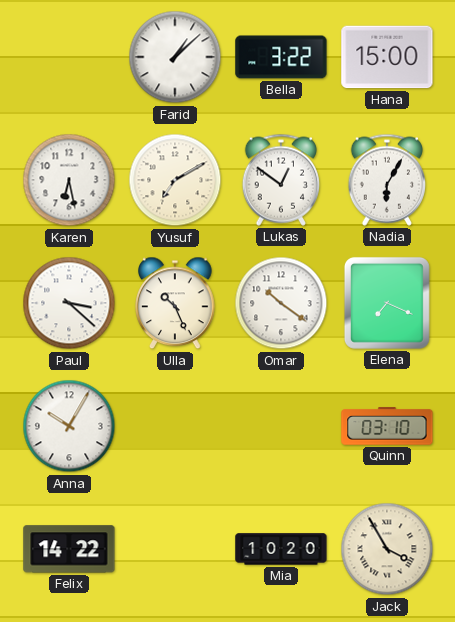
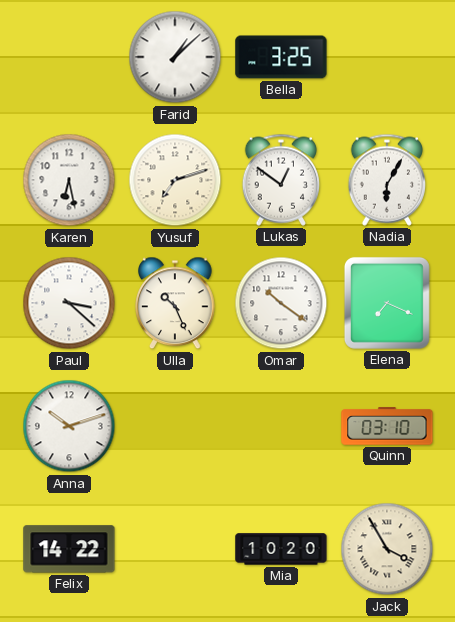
Bella: 3:22 -> 3:25
Hana: 15:00 -> none
Yusuf: 7:10 -> 7:12
Anna: 10:05 -> 10:12
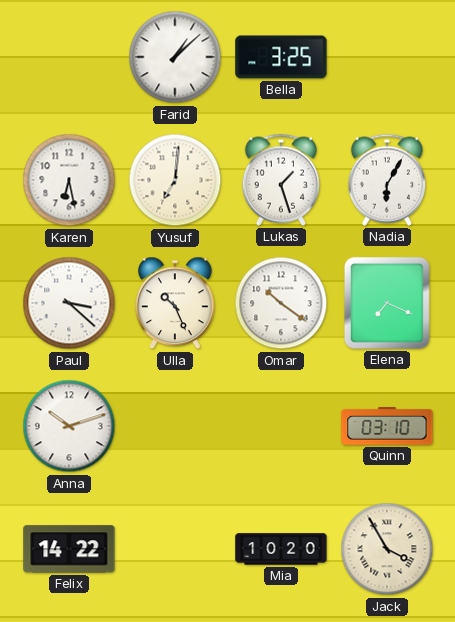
Yusuf: 7:12 -> 7:01
Lukas: 12:51 -> 1:27
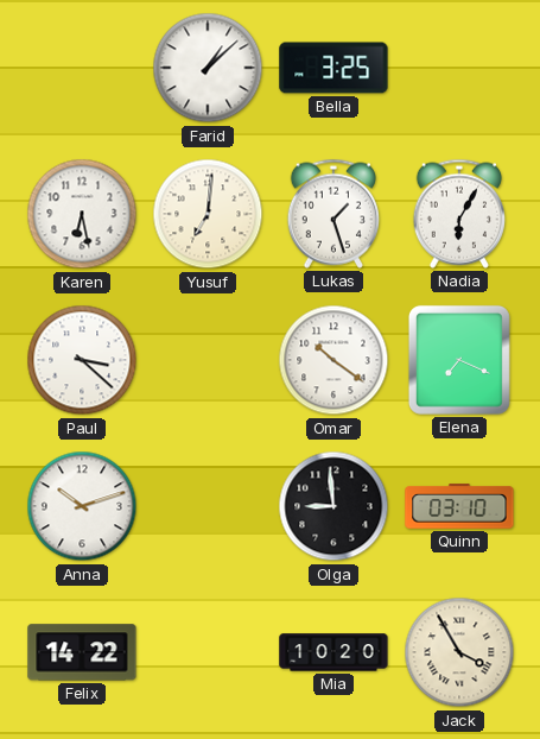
Ulla: 10:26 -> none
Olga: none -> 8:59
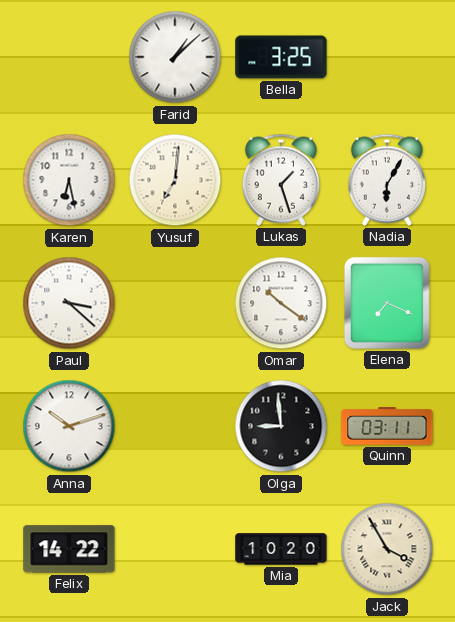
Quinn: 03:10 -> 03:11
